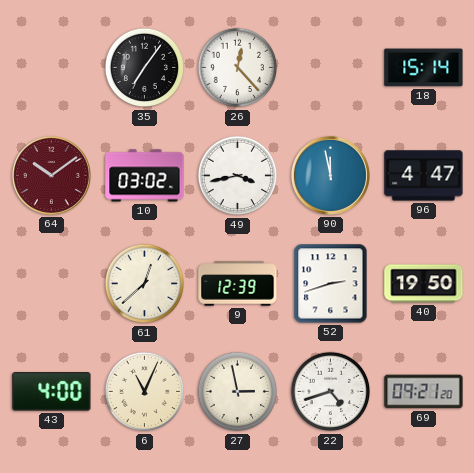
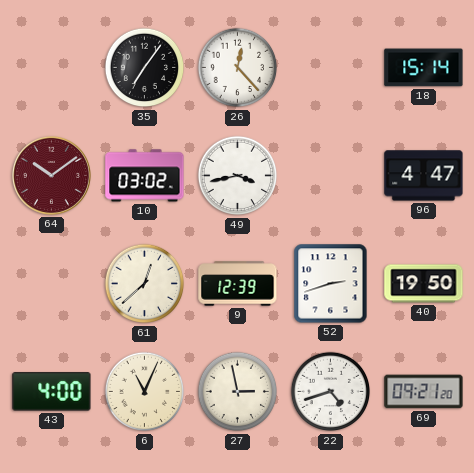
90: 11:58 -> none
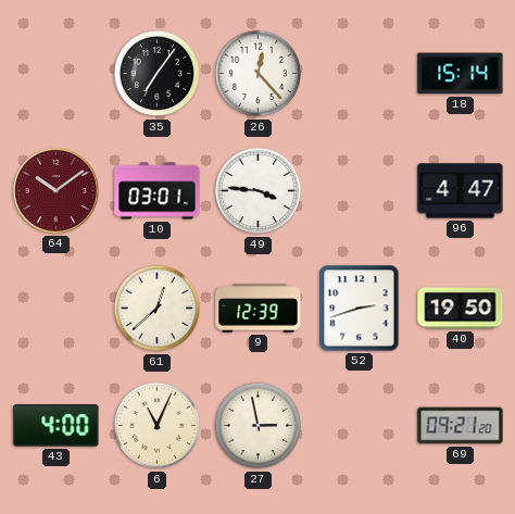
10: 03:02 -> 03:01
49: 3:43 -> 3:46
22: 4:42 -> none
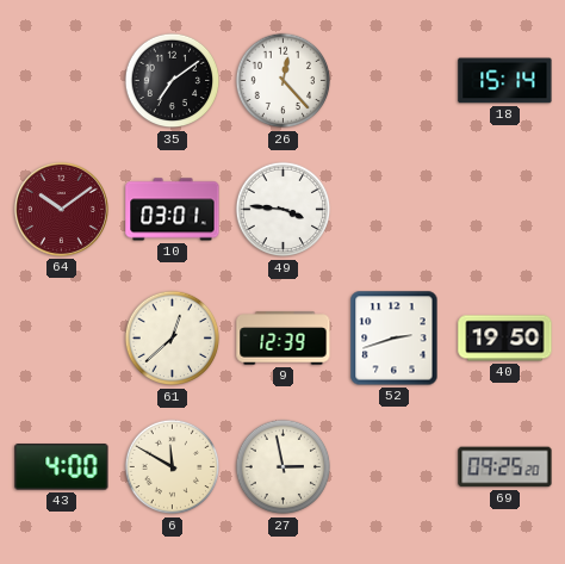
35: 7:06 -> 7:09
96: 4:47 -> none
6: 11:04 -> 11:50
69: 09:21 -> 09:25
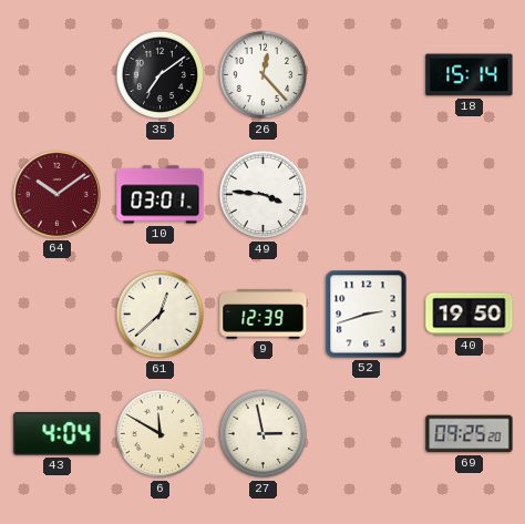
43: 4:00 -> 4:04
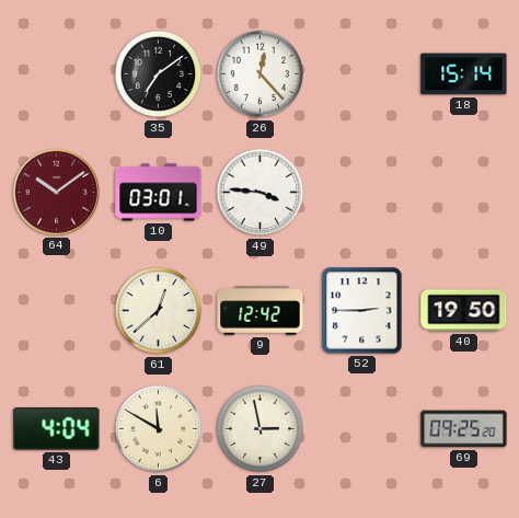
9: 12:39 -> 12:42
52: 2:42 -> 2:45
